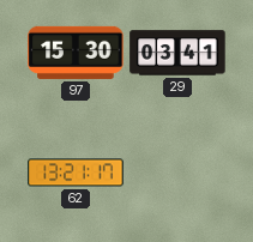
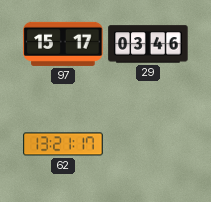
97: 15:30 -> 15:17
29: 03:41 -> 03:46
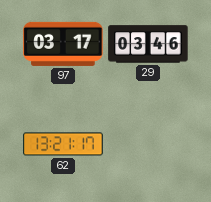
97: 15:17 -> 03:17
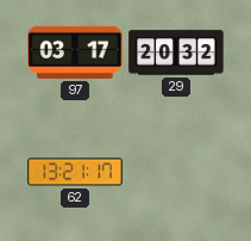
29: 03:46 -> 20:32
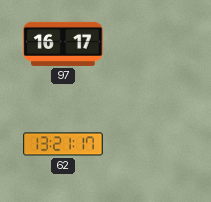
97: 03:17 -> 16:17
29: 20:32 -> none
